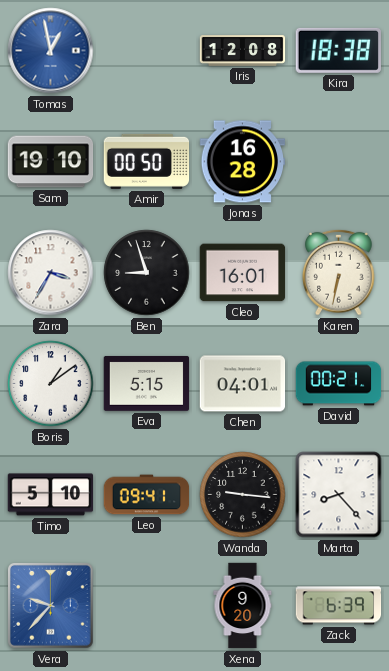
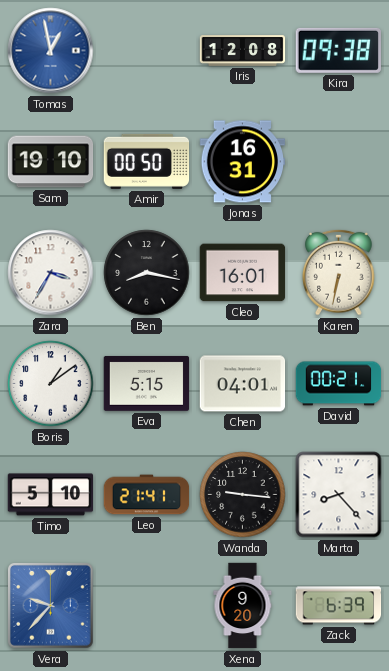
Kira: 18:38 -> 09:38
Jonas: 16:28 -> 16:31
Ben: 8:57 -> 8:17
Leo: 09:41 -> 21:41
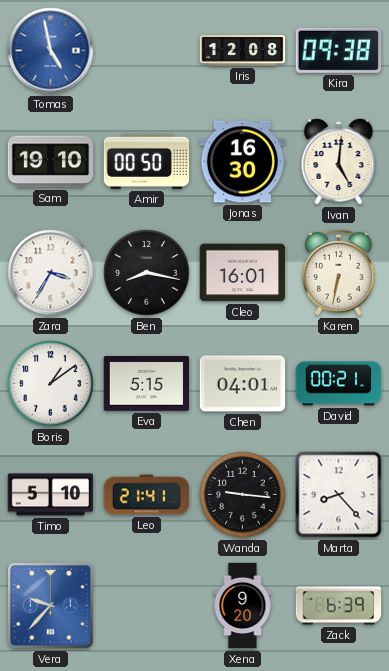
Tomas: 12:58 -> 4:58
Jonas: 16:31 -> 16:30
Ivan: none -> 5:01
